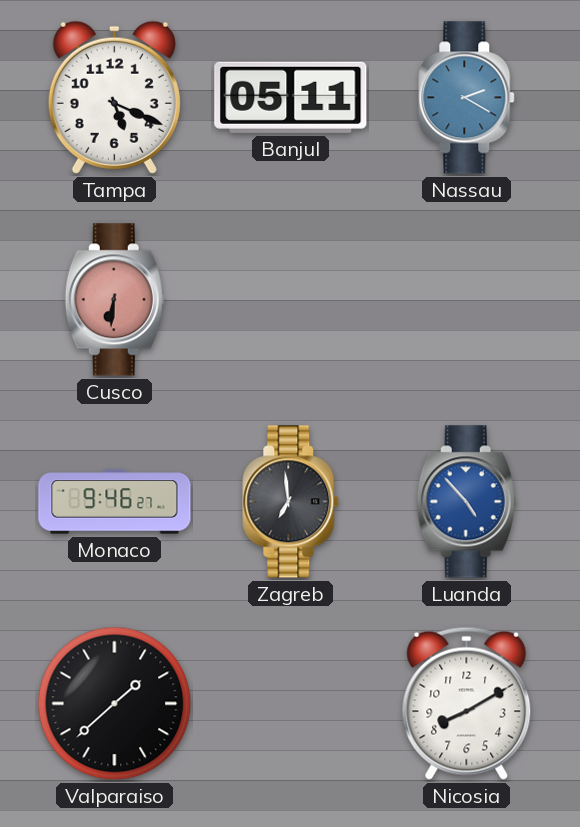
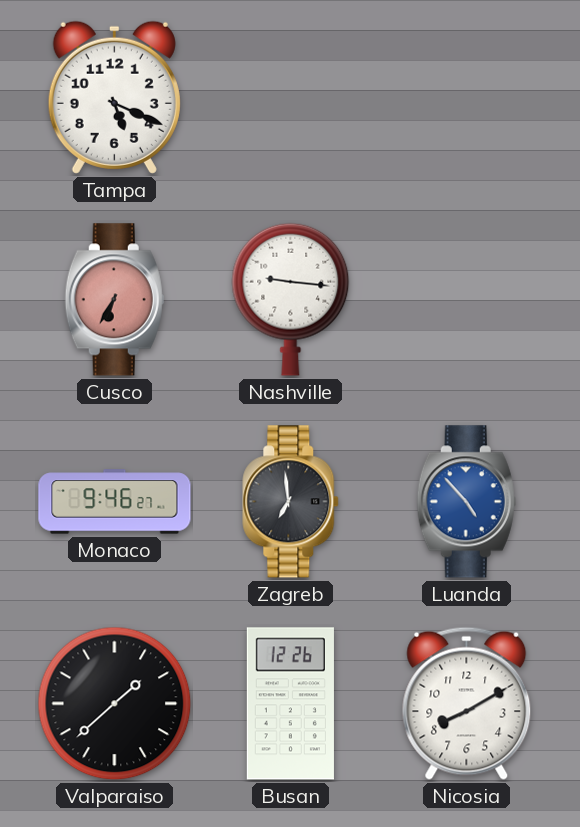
Banjul: 05:11 -> none
Nassau: 2:20 -> none
Cusco: 6:31 -> 6:35
Nashville: none -> 9:16
Busan: none -> 12:26
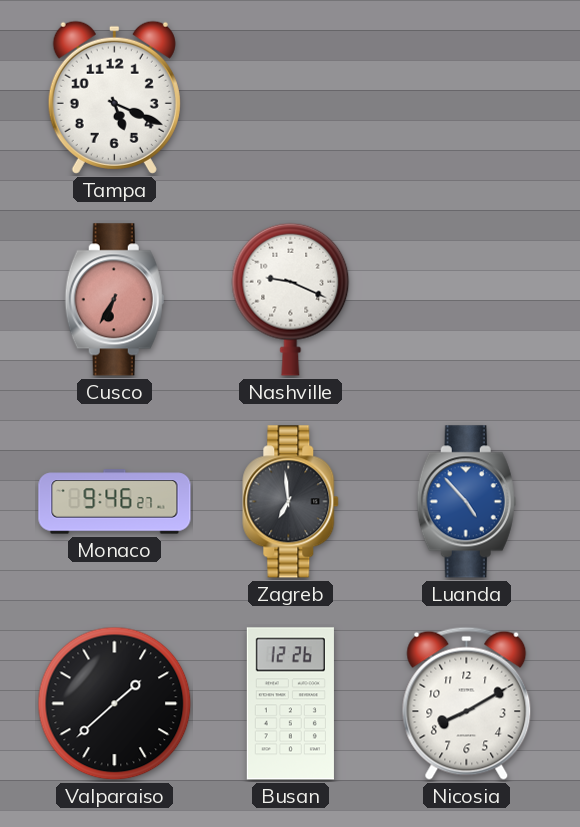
Nashville: 9:16 -> 9:19
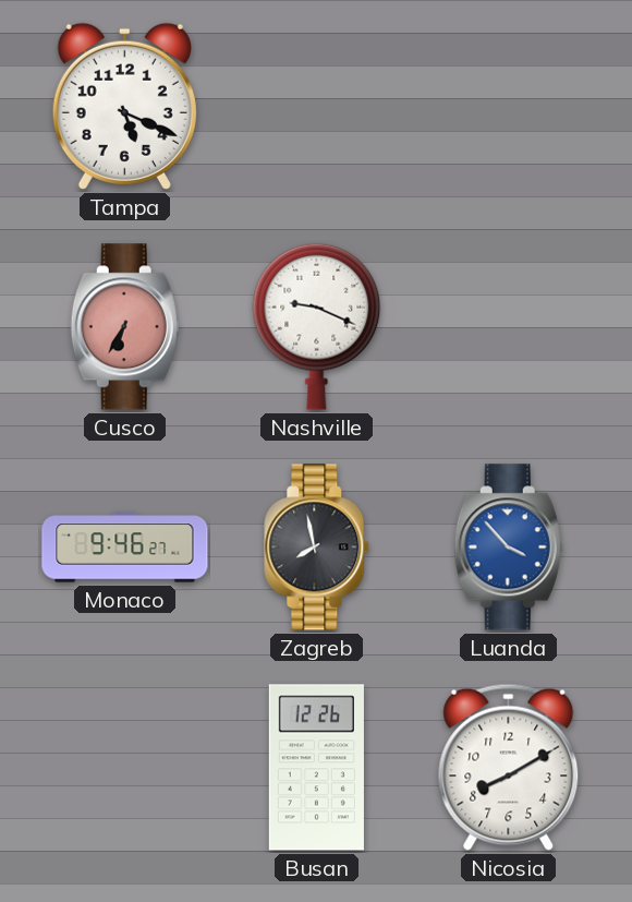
Zagreb: 6:59 -> 7:58
Luanda: 4:53 -> 3:53
Valparaiso: 1:38 -> none
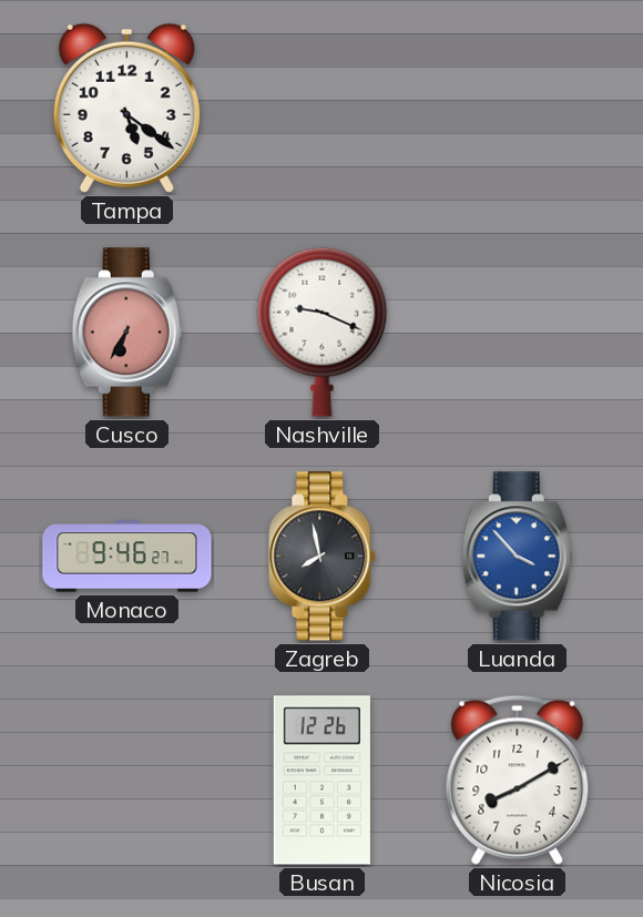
Tampa: 5:19 -> 5:21
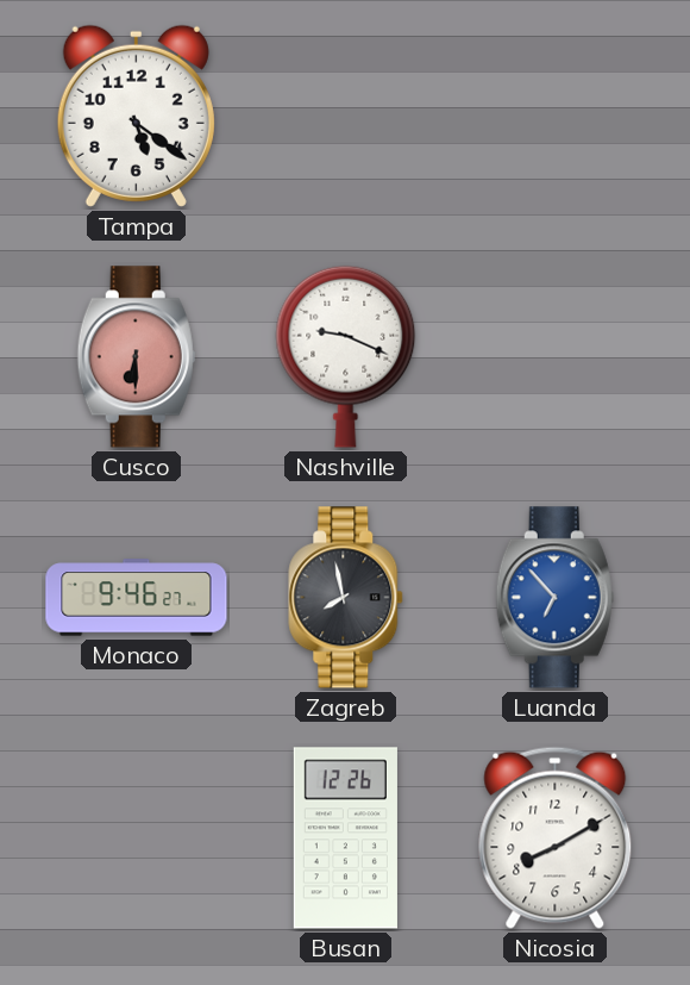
Cusco: 6:35 -> 6:30
Luanda: 3:53 -> 6:53
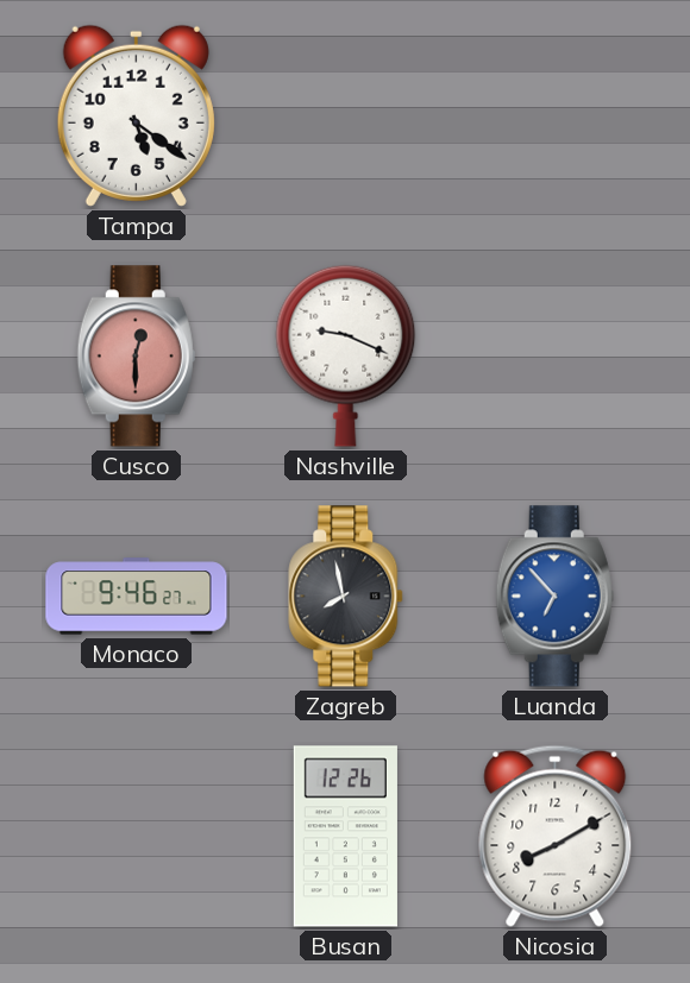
Cusco: 6:30 -> 12:30
